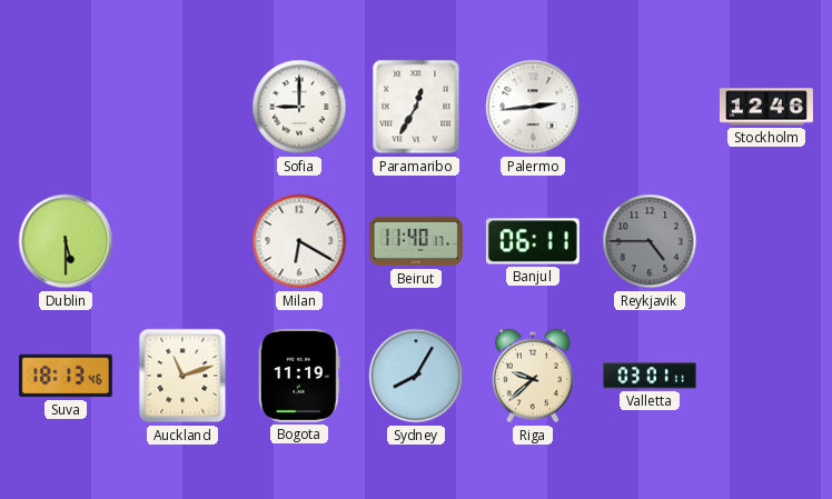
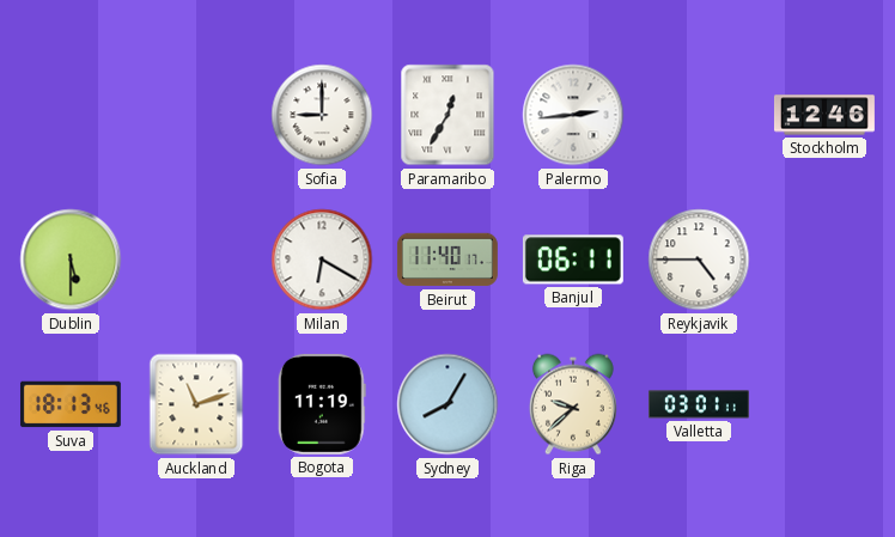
Reykjavik dial: grey -> white
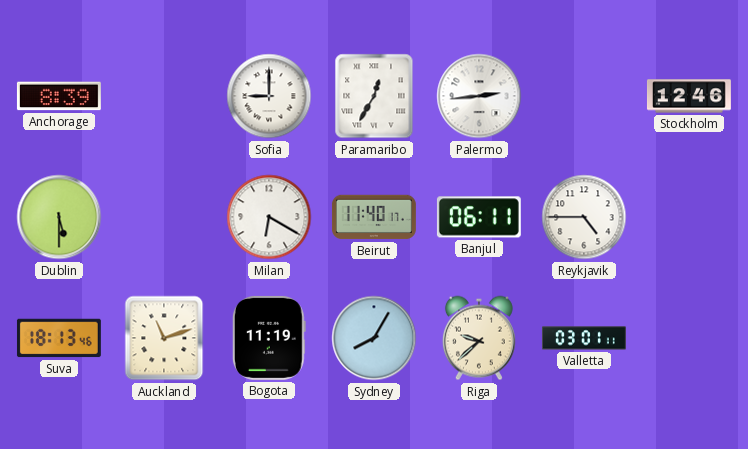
Anchorage: none -> 8:39
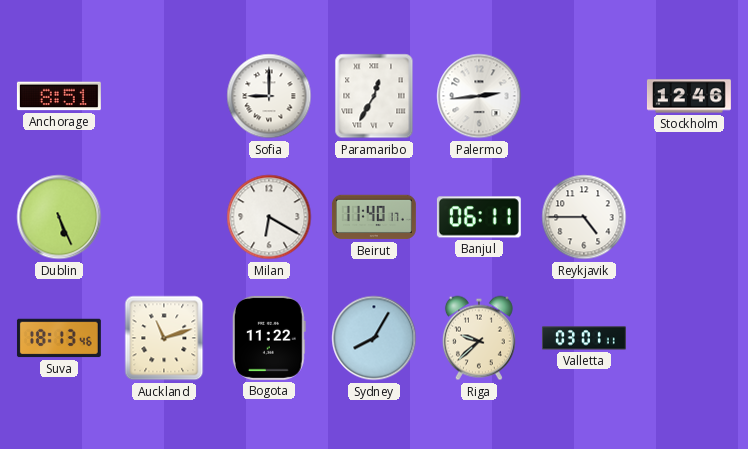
Anchorage: 8:39 -> 8:51
Dublin: 5:30 -> 5:26
Bogota: 11:19 -> 11:22
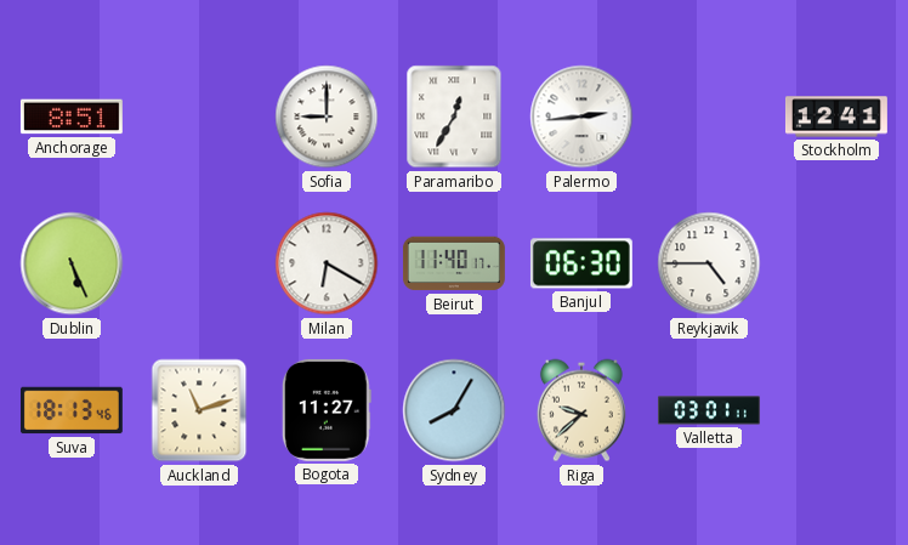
Stockholm: 12:46 -> 12:41
Banjul: 06:11 -> 06:30
Bogota: 11:22 -> 11:27
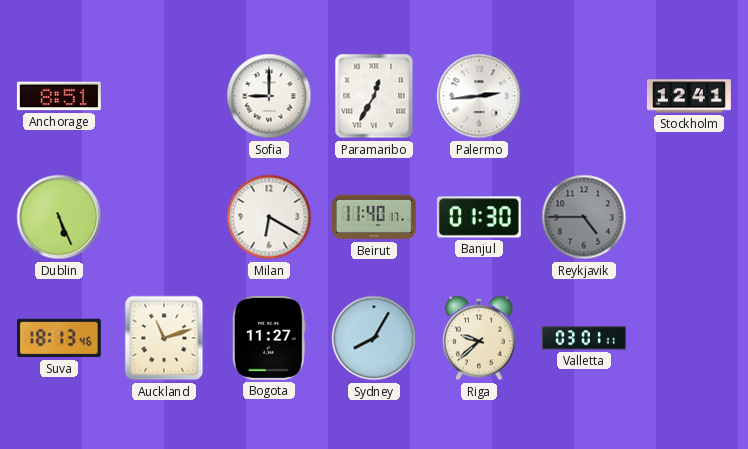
Banjul: 06:30 -> 01:30
Reykjavik dial: white -> grey
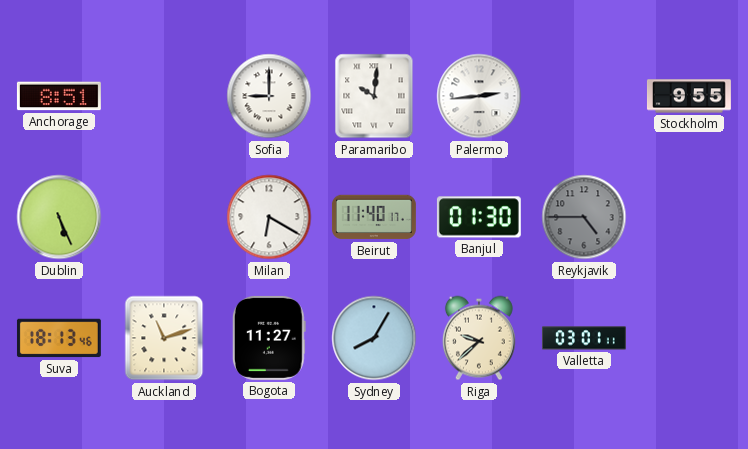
Paramaribo: 12:35 -> 10:01
Stockholm: 12:41 -> 9:55
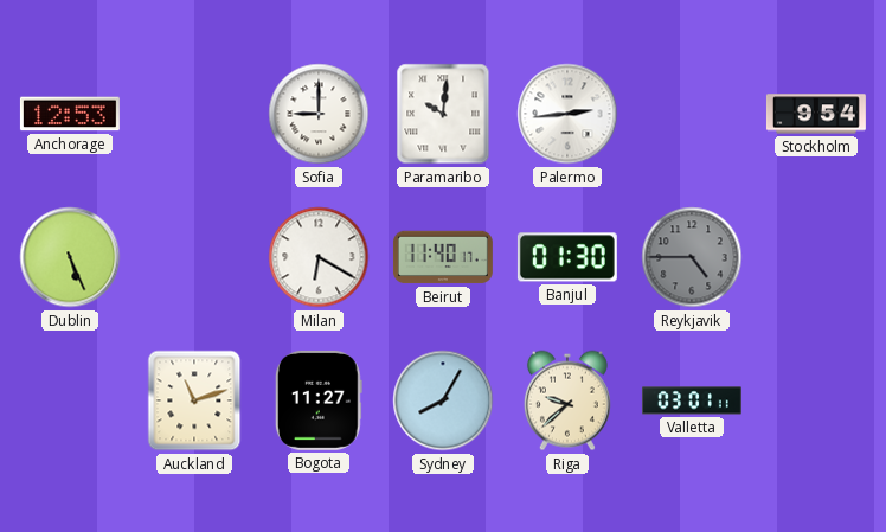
Anchorage: 8:51 -> 12:53
Stockholm: 9:55 -> 9:54
Suva: 18:13 -> none
